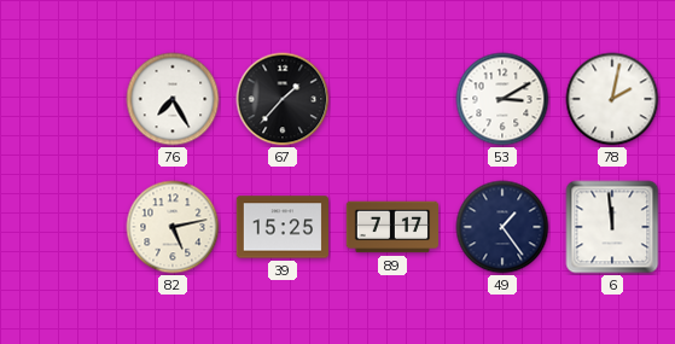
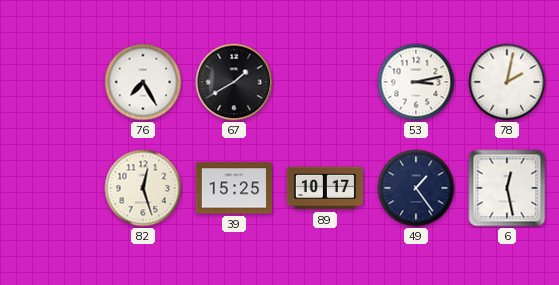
67: 1:37 -> 1:40
53: 3:10 -> 3:13
82: 5:13 -> 12:27
89: 7:17 -> 10:17
6: 11:59 -> 12:28
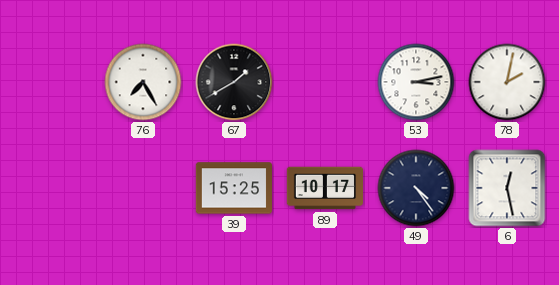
82: 12:27 -> none
49: 1:24 -> 4:24
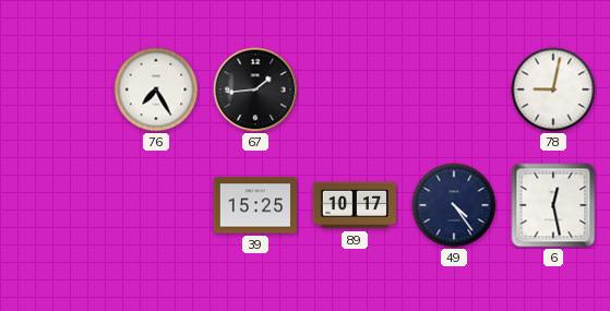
67: 1:40 -> 1:44
53: 3:13 -> none
78: 2:02 -> 9:02
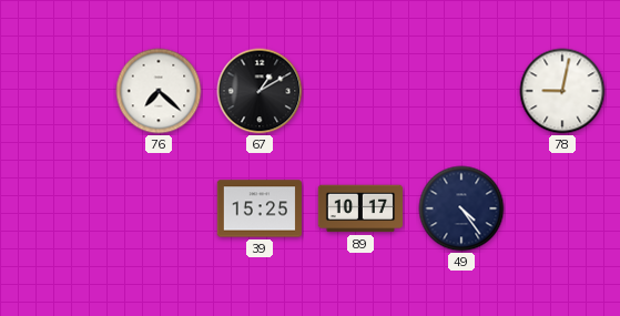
76: 7:25 -> 7:22
67: 1:44 -> 1:10
6: 12:28 -> none
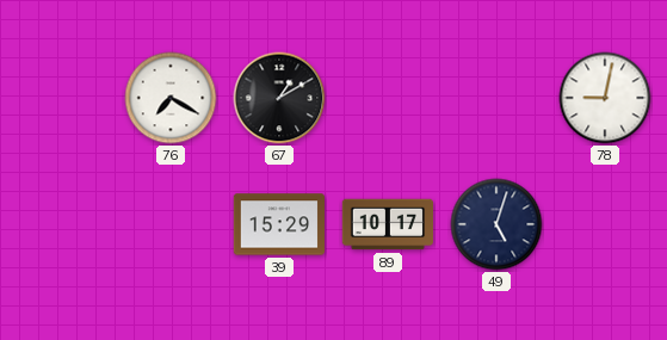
76: 7:22 -> 7:20
39: 15:25 -> 15:29
49: 4:24 -> 5:03
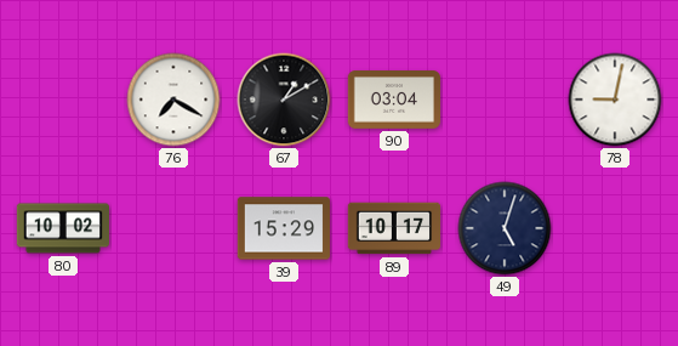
90: none -> 03:04
80: none -> 10:02
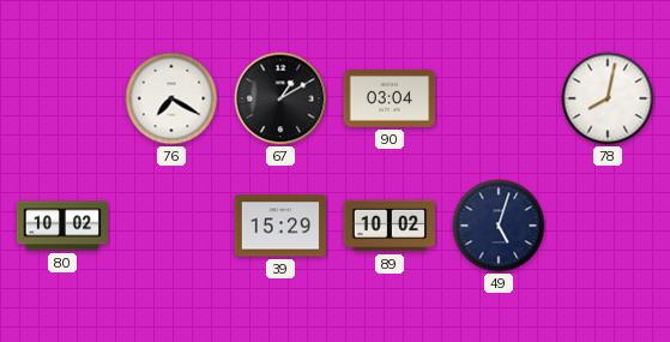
78: 9:02 -> 8:02
89: 10:17 -> 10:02
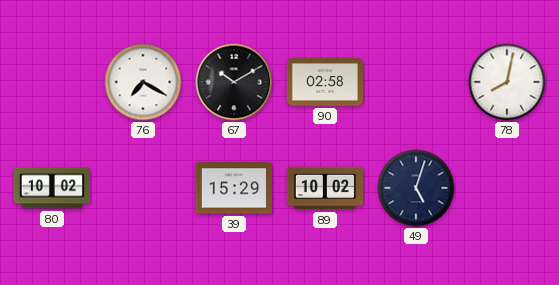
67: 1:10 -> 10:10
90: 03:04 -> 02:58
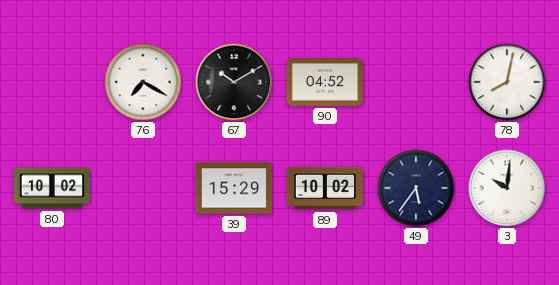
90: 02:58 -> 04:52
49: 5:03 -> 5:36
3: none -> 10:01
